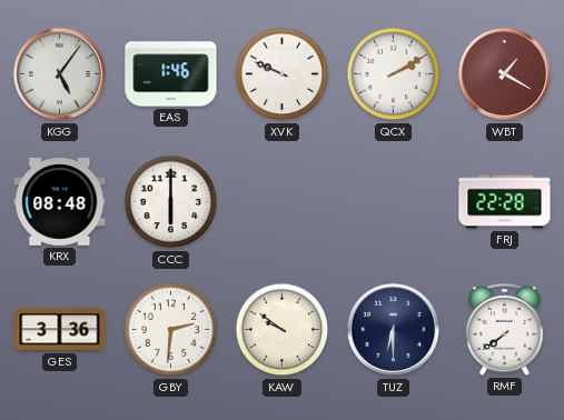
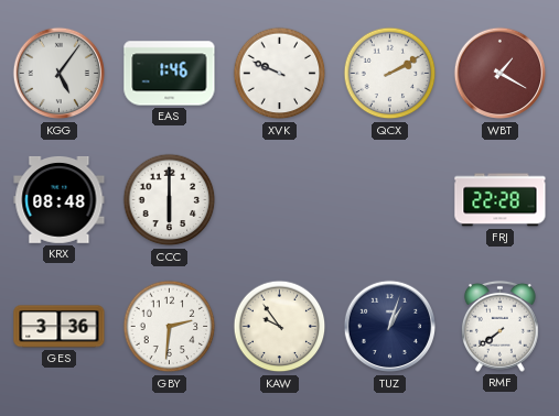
KAW: 9:51 -> 9:54
TUZ: 6:30 -> 1:03
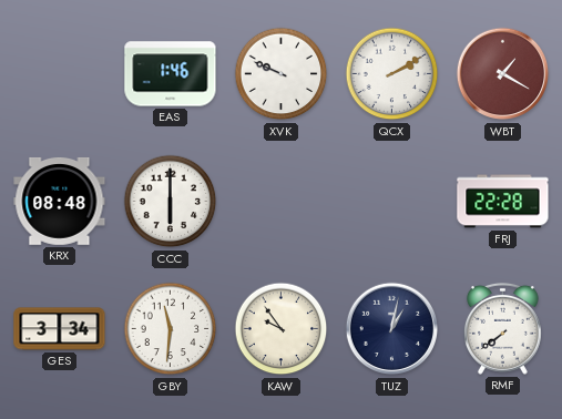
KGG: 5:06 -> none
GES: 3:36 -> 3:34
GBY: 2:31 -> 11:31
TUZ: 1:03 -> 1:02
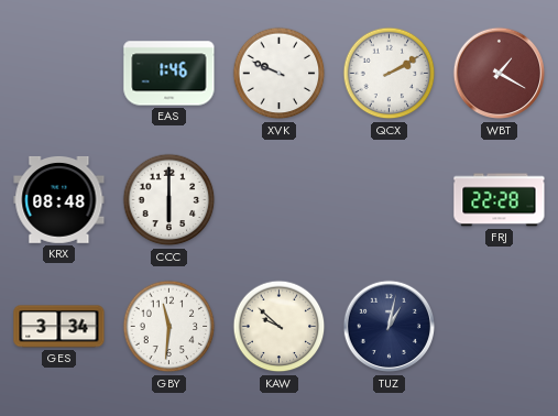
KAW: 9:54 -> 9:52
RMF: 7:39 -> none
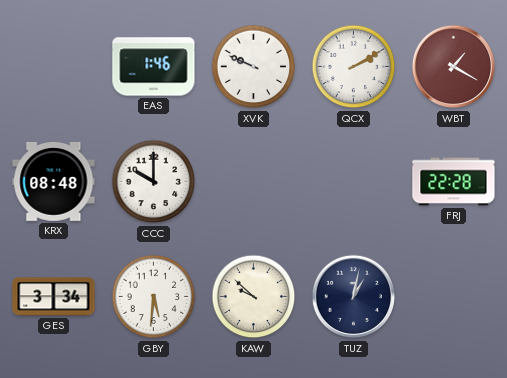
CCC: 6:00 -> 10:00
GBY: 11:31 -> 5:31
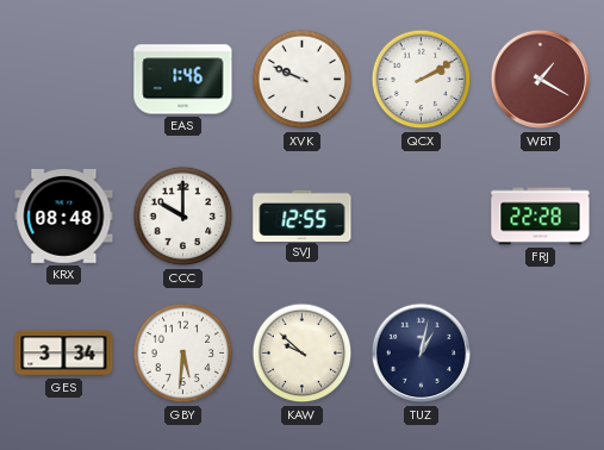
SVJ: none -> 12:55
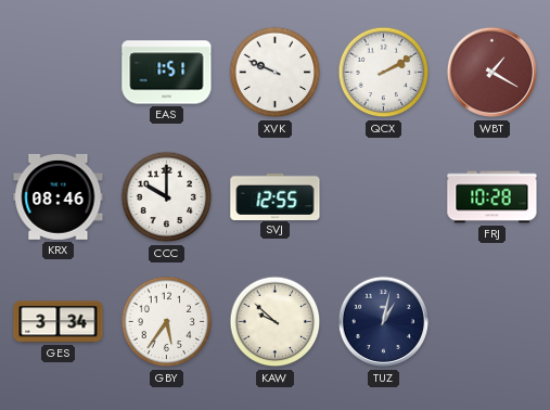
EAS: 1:46 -> 1:51
KRX: 08:48 -> 08:46
FRJ: 22:28 -> 10:28
GBY: 5:31 -> 5:36
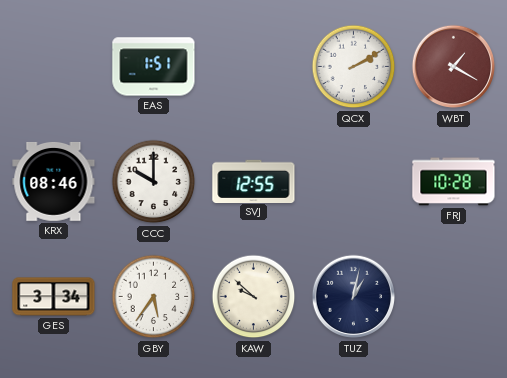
XVK: 9:49 -> none
